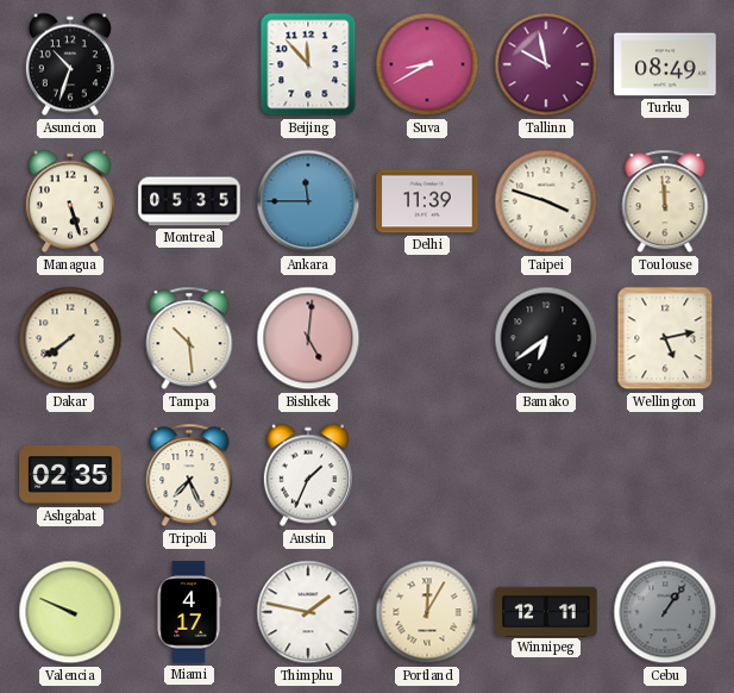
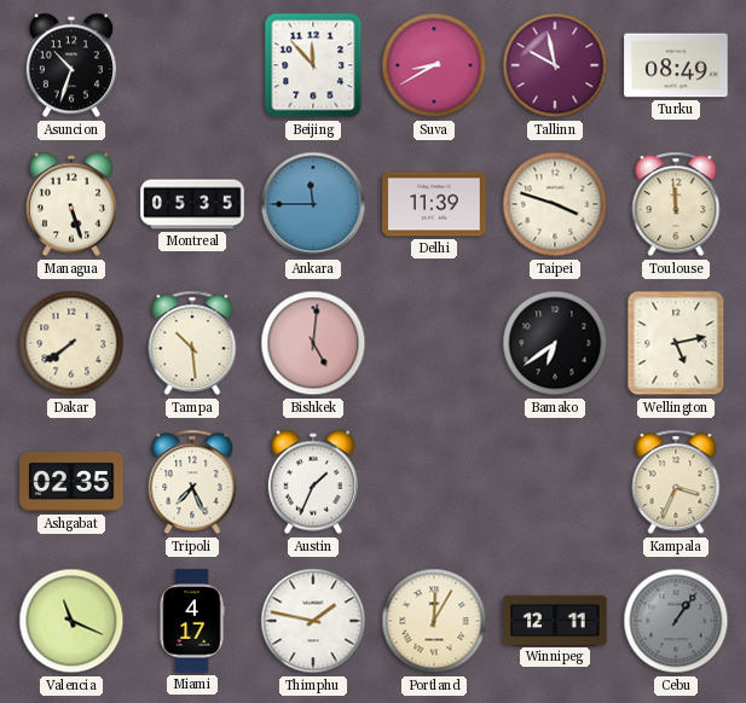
Kampala: none -> 3:34
Valencia: 9:49 -> 11:19
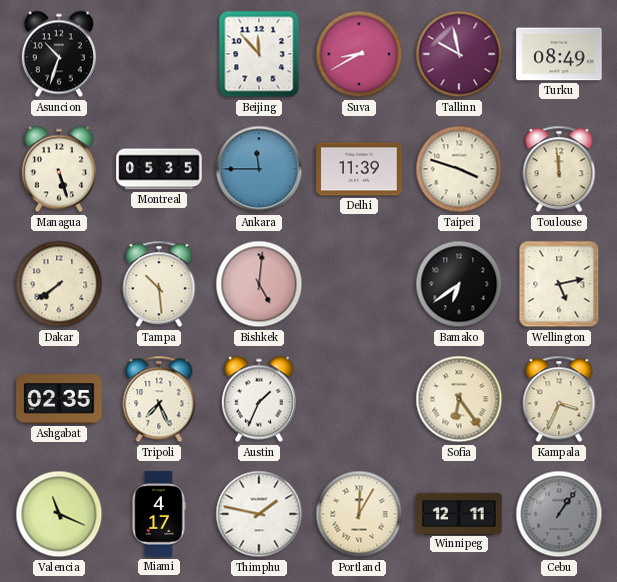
Sofia: none -> 6:24
